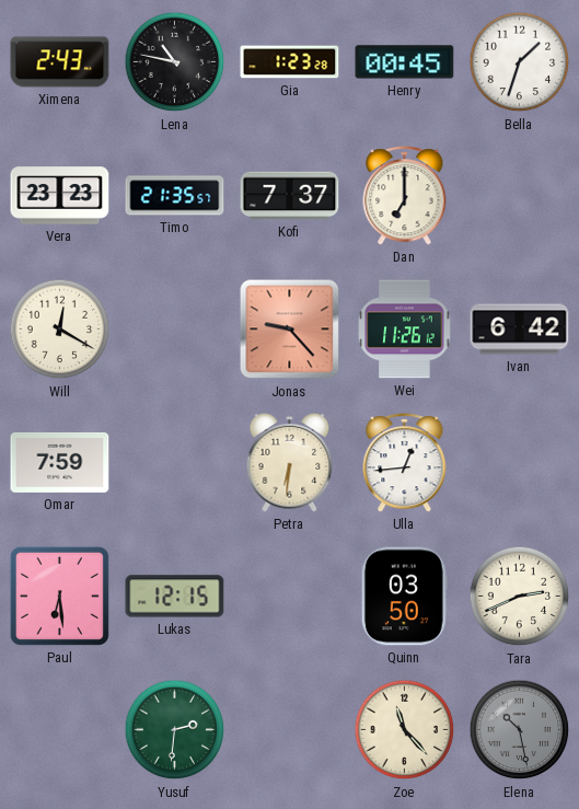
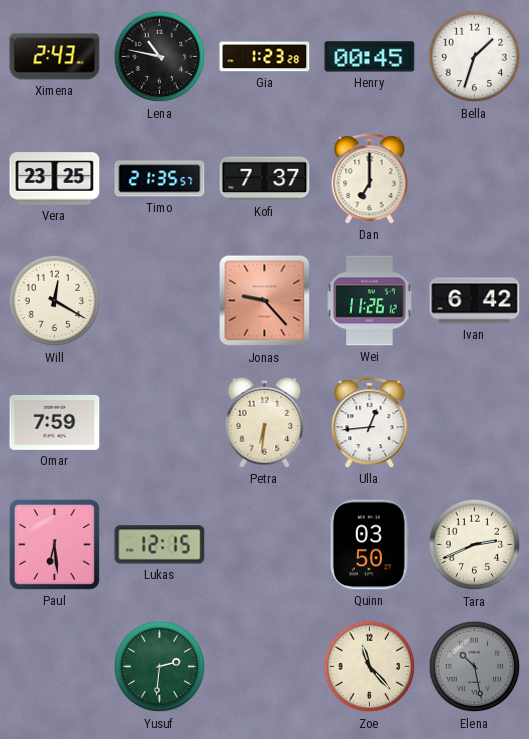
Vera: 23:23 -> 23:25
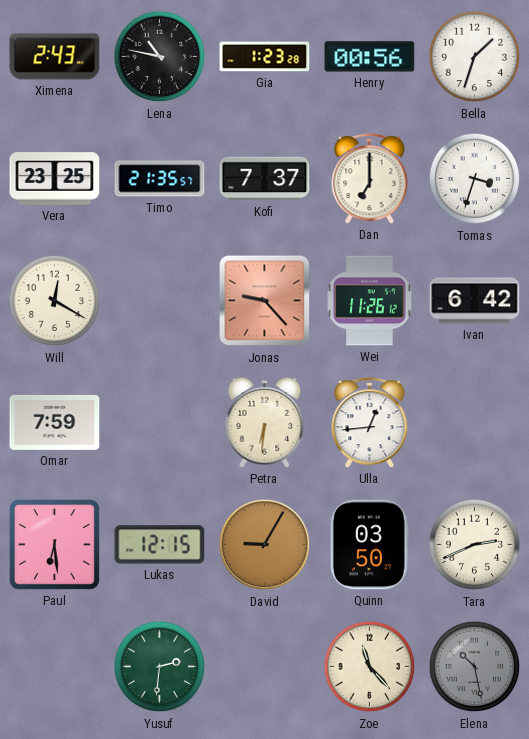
Henry: 00:45 -> 00:56
Tomas: none -> 3:33
David: none -> 9:05
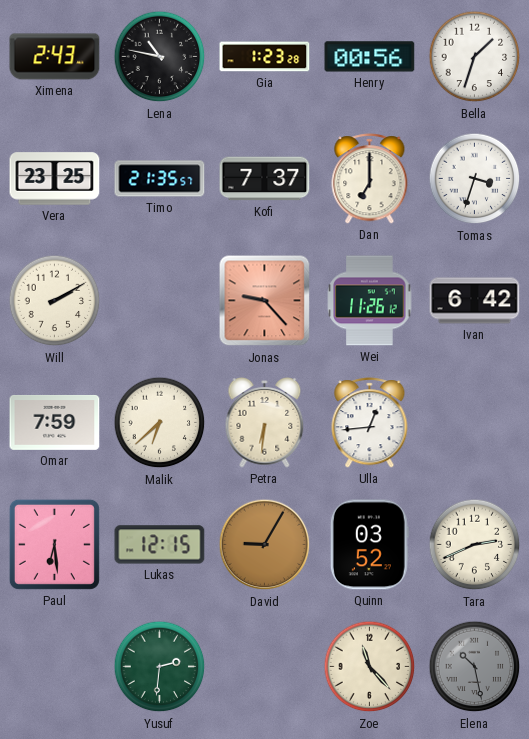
Will: 12:20 -> 2:10
Malik: none -> 6:38
Quinn: 03:50 -> 03:52
